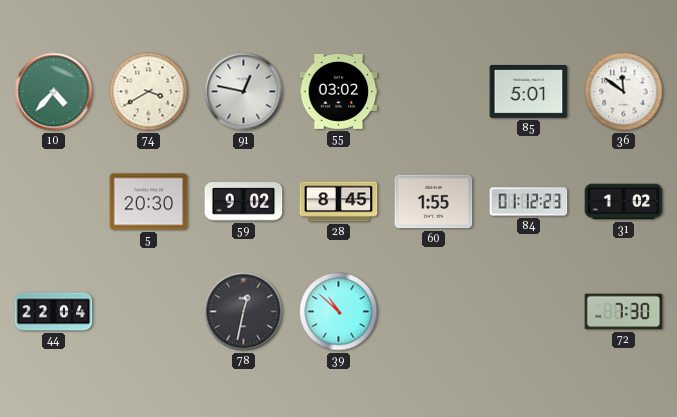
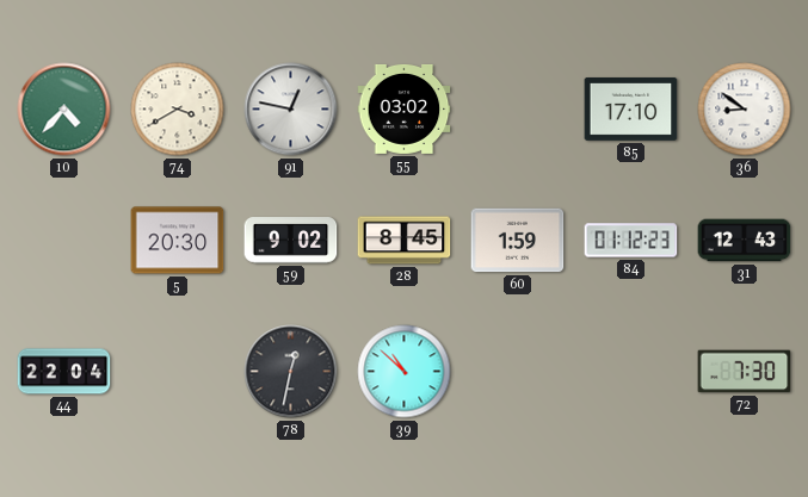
85: 5:01 -> 17:10
36: 11:51 -> 8:51
60: 1:55 -> 1:59
31: 1:02 -> 12:43
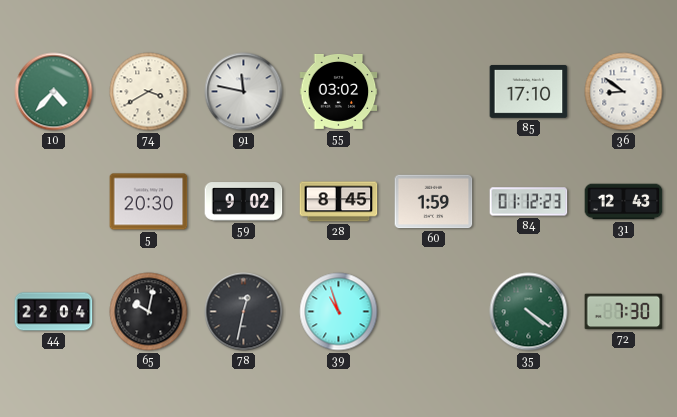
91: 12:47 -> 11:47
65: none -> 10:02
39: 10:52 -> 10:57
35: none -> 4:21
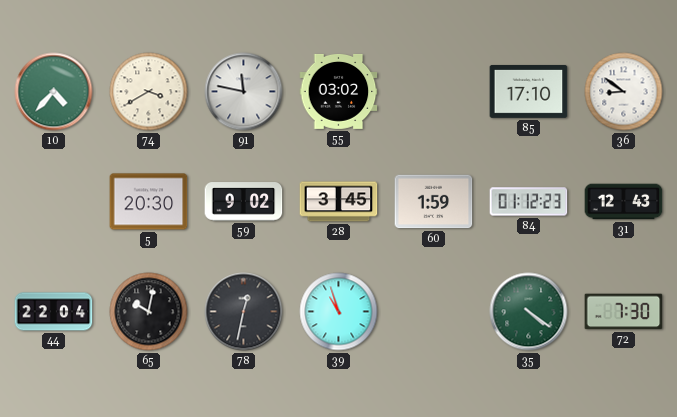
28: 8:45 -> 3:45
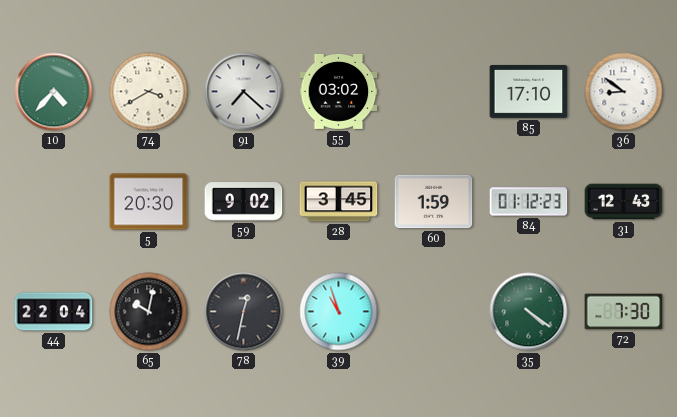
91: 11:47 -> 7:22
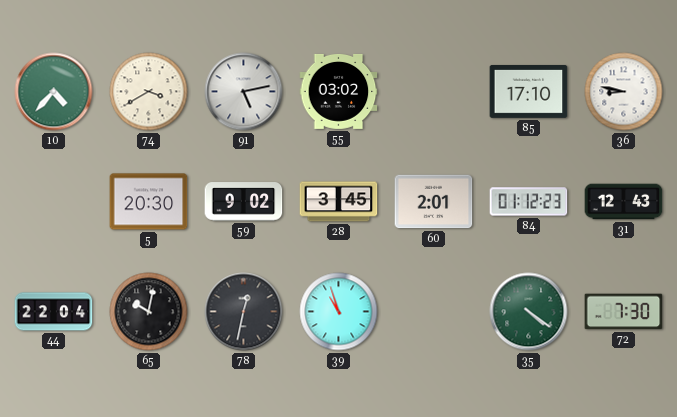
91: 7:22 -> 5:13
36: 8:51 -> 8:47
60: 1:59 -> 2:01
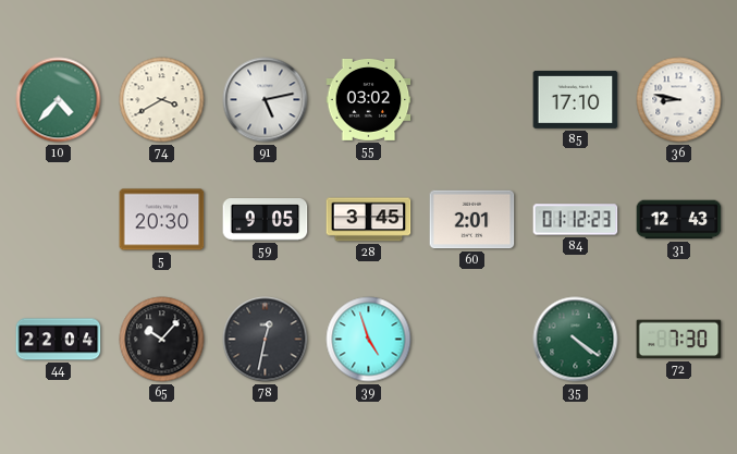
59: 9:02 -> 9:05
65: 10:02 -> 10:07
39: 10:57 -> 4:57
